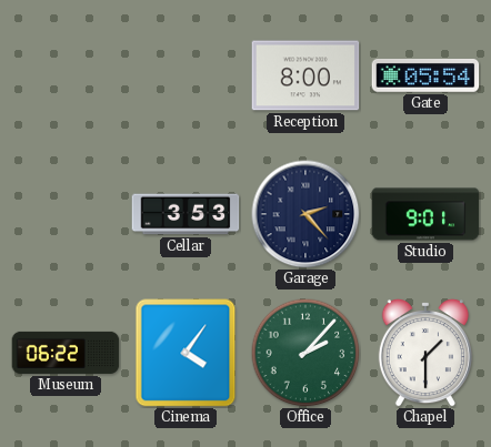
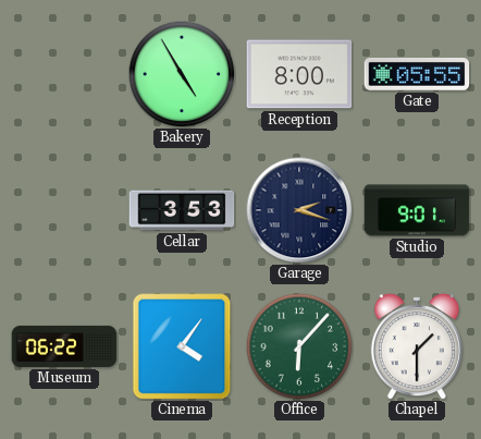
Bakery: none -> 4:55
Gate: 05:54 -> 05:55
Garage: 2:23 -> 2:18
Office: 2:07 -> 6:07
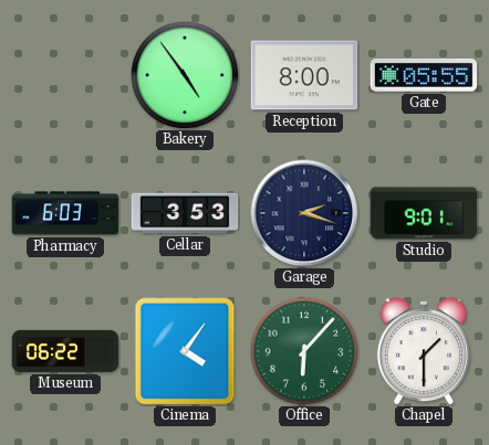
Bakery: 4:55 -> 4:54
Pharmacy: none -> 6:03
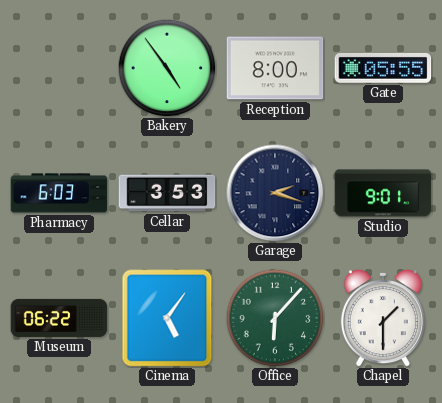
Cinema: 4:06 -> 5:06
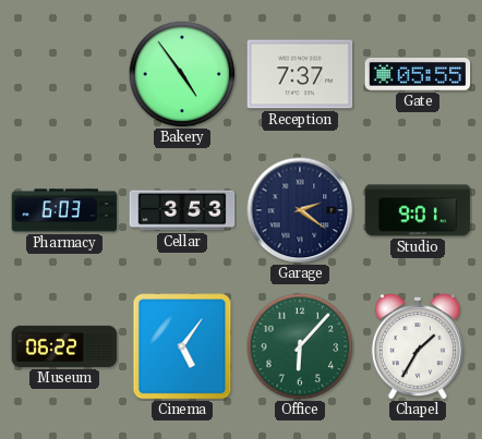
Reception: 8:00 -> 7:37
Garage: 2:18 -> 2:21
Chapel: 1:30 -> 1:35
